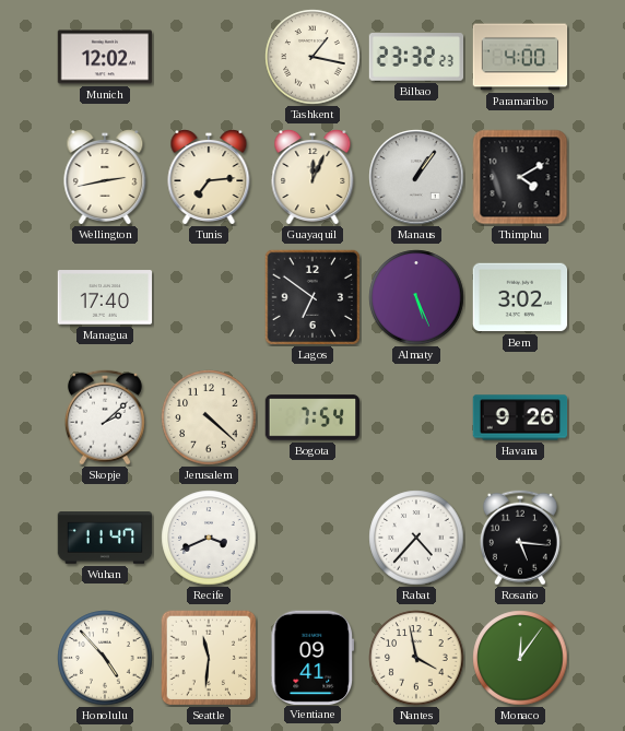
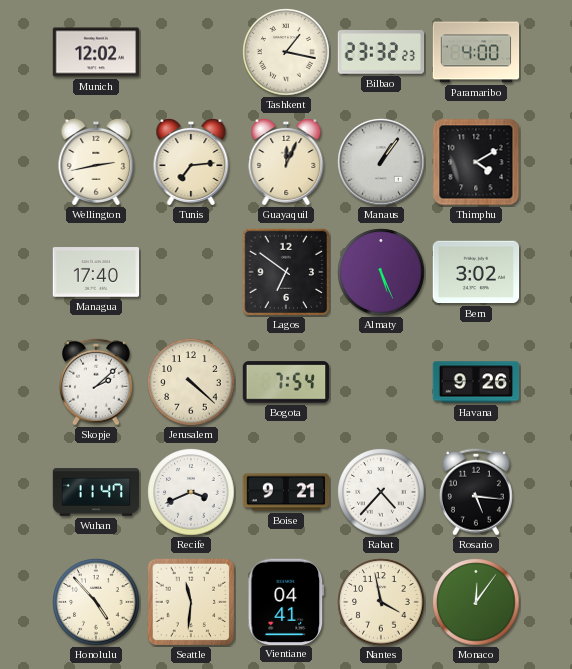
Boise: none -> 9:21
Vientiane: 09:41 -> 04:41
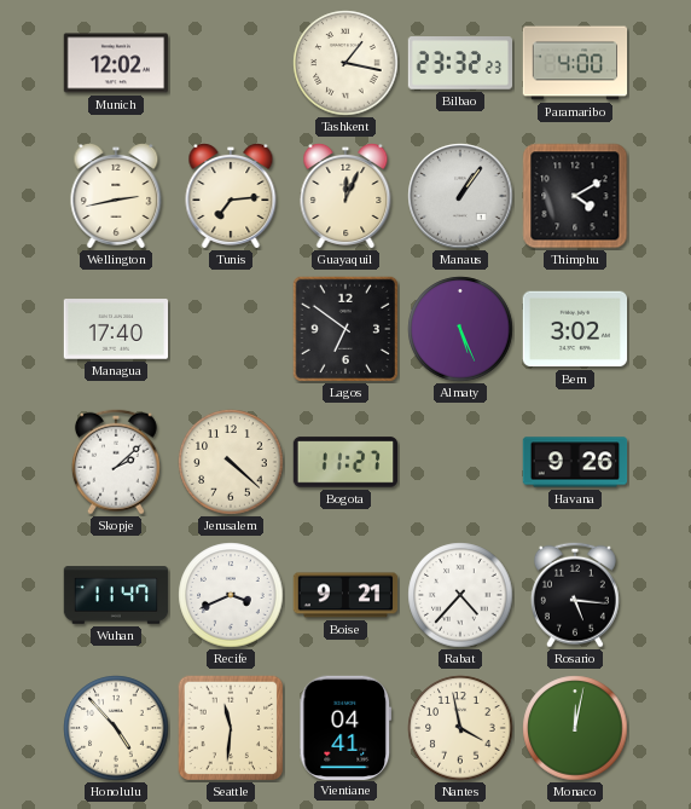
Bogota: 7:54 -> 11:27
Monaco: 12:06 -> 12:02
